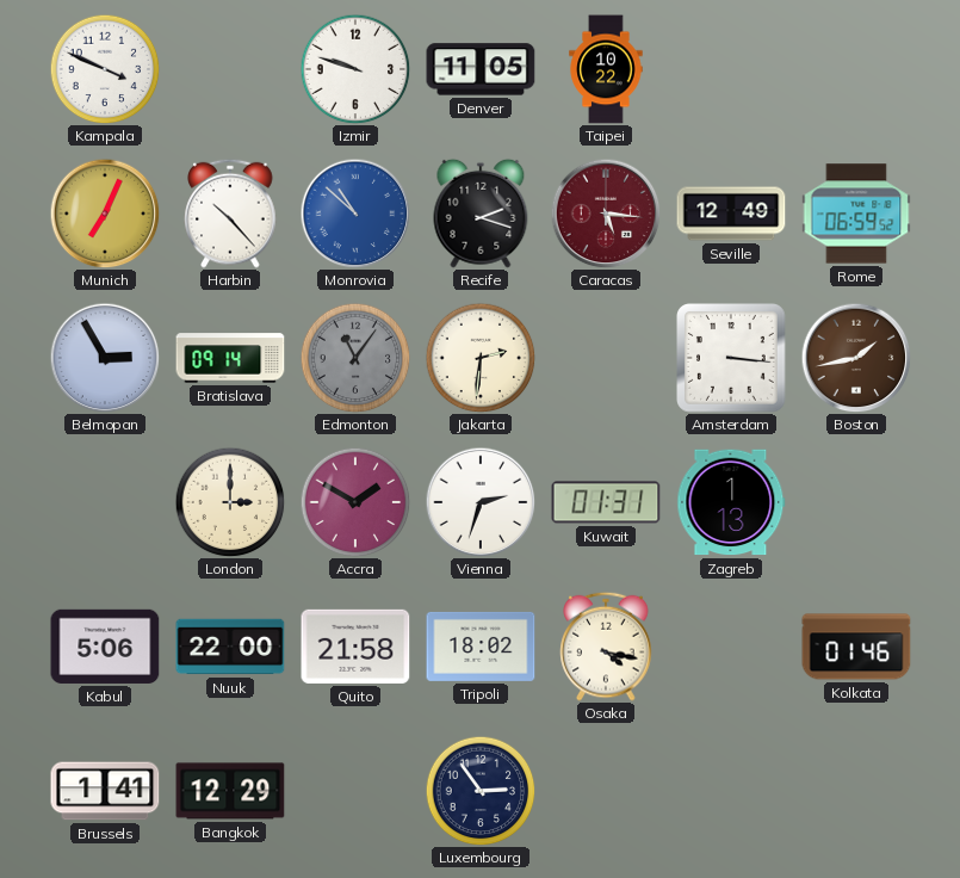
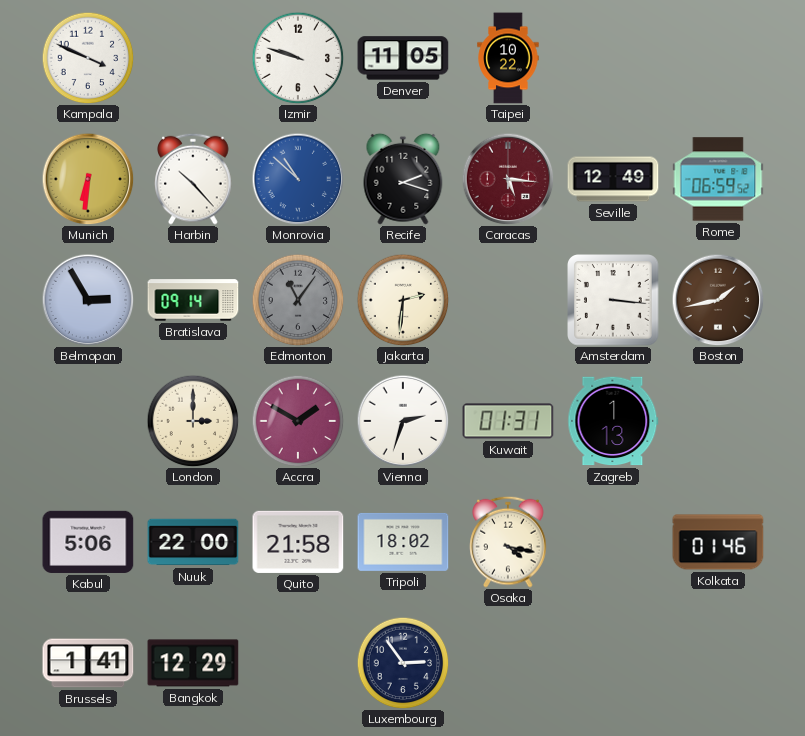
Munich: 7:04 -> 6:31
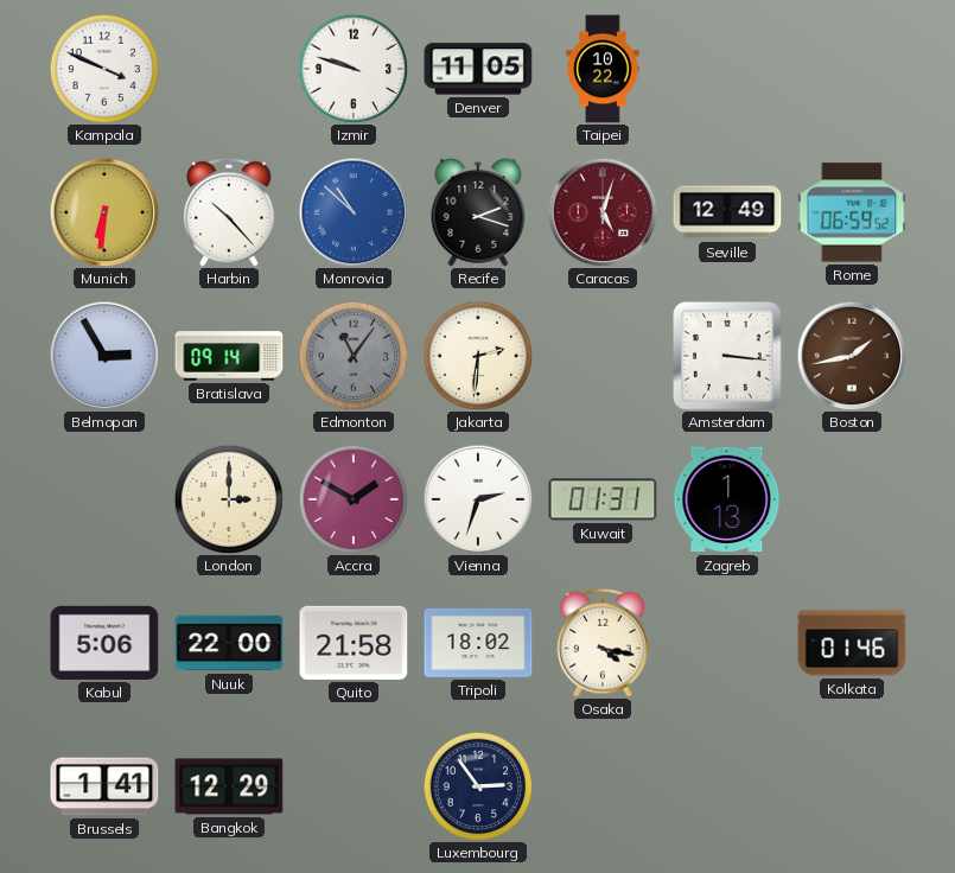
Caracas: 5:16 -> 5:03
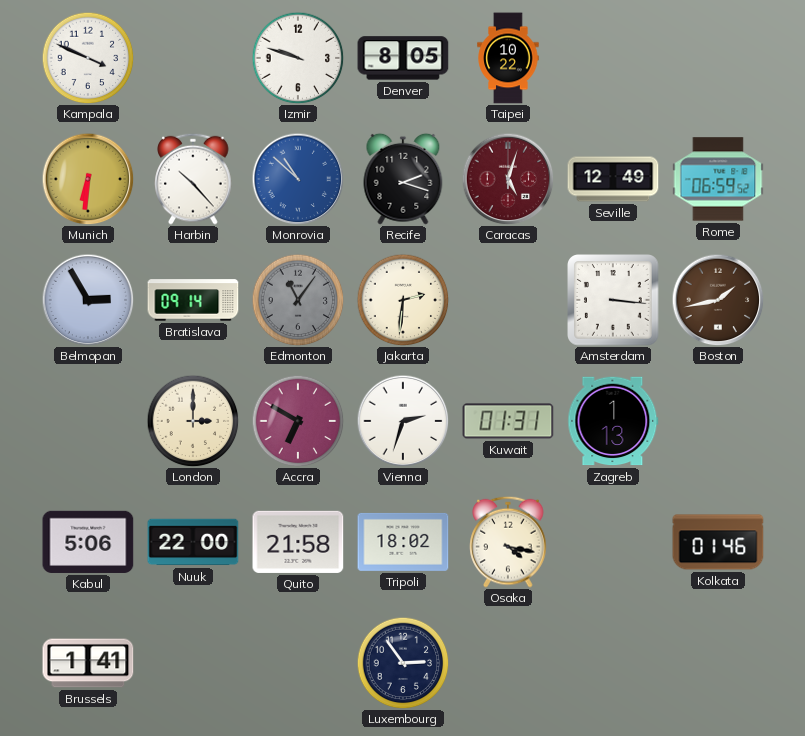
Denver: 11:05 -> 8:05
Accra: 1:50 -> 6:50
Bangkok: 12:29 -> none
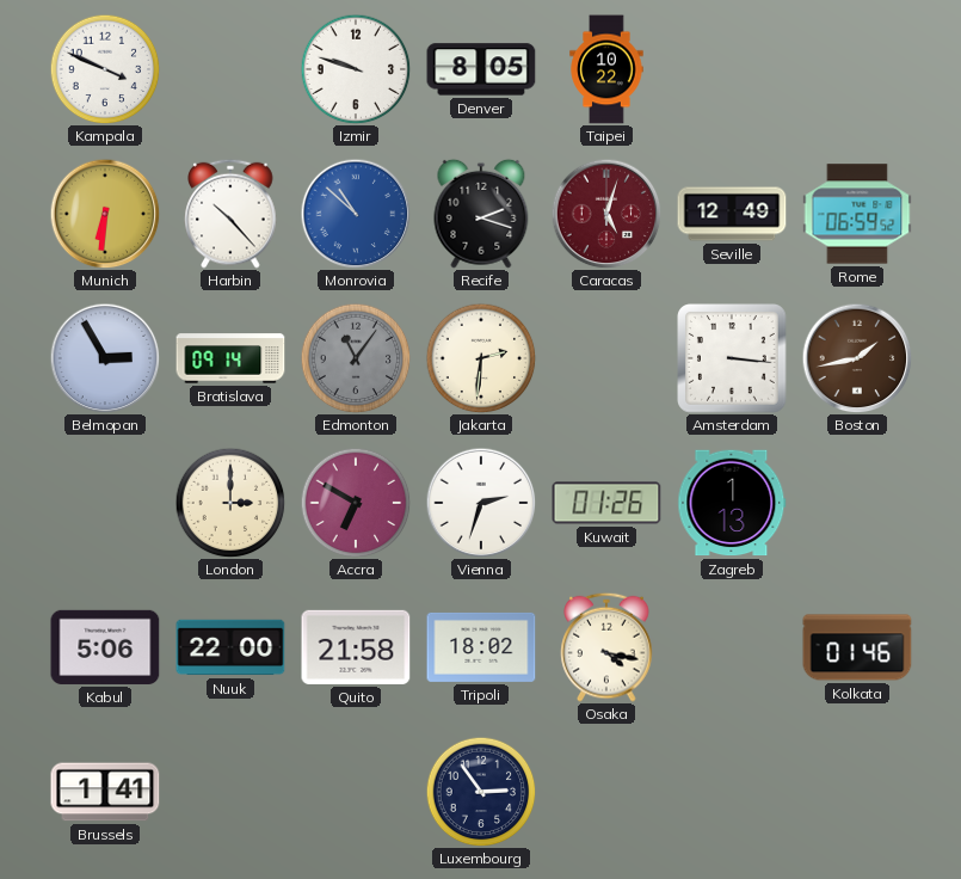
Kuwait: 01:31 -> 01:26
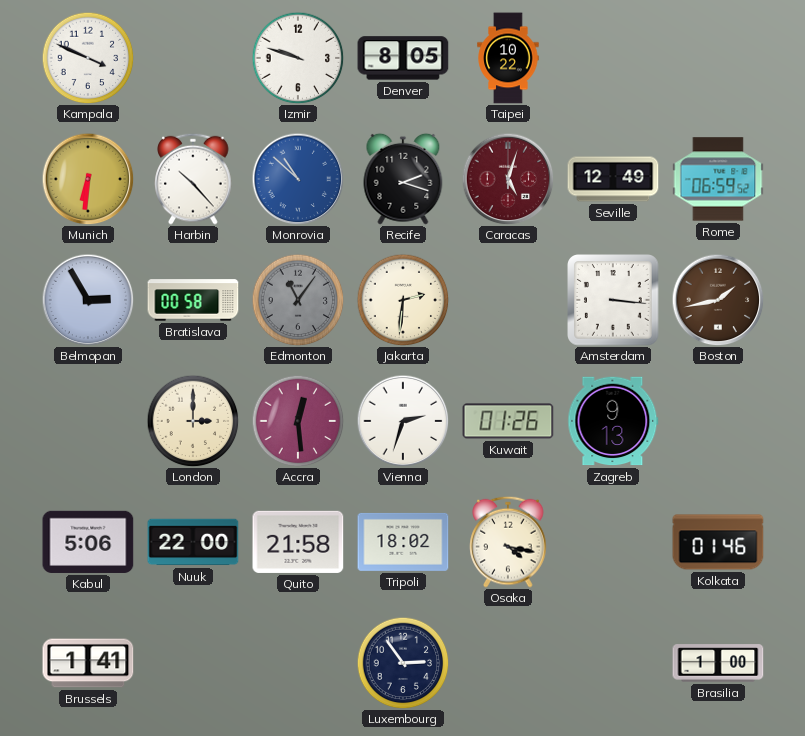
Bratislava: 09:14 -> 00:58
Accra: 6:50 -> 12:29
Zagreb: 1:13 -> 9:13
Brasilia: none -> 1:00
